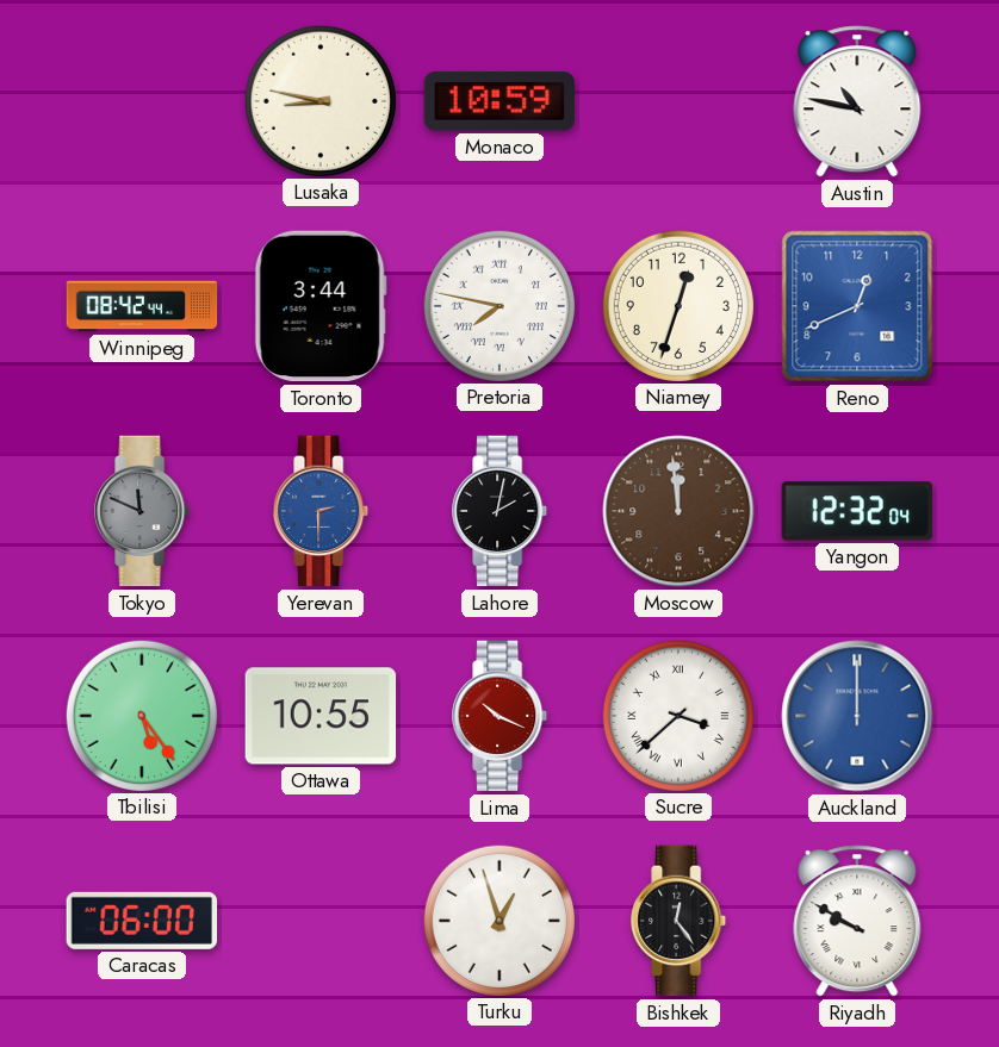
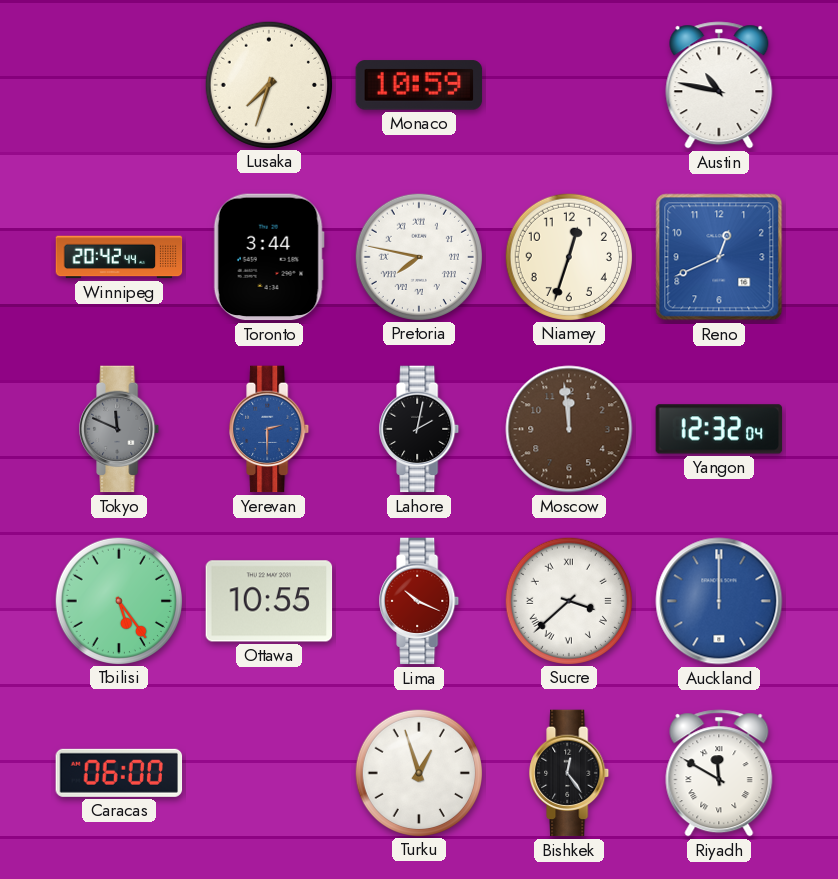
Lusaka: 8:47 -> 7:33
Winnipeg: 08:42 -> 20:42
Riyadh: 9:50 -> 11:50
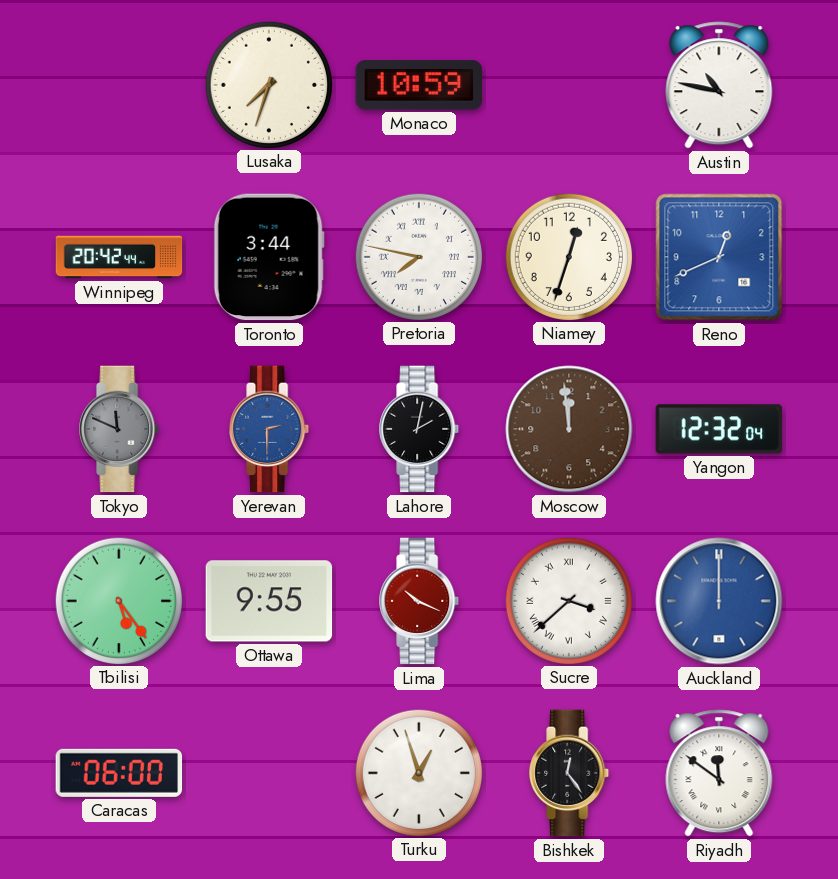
Ottawa: 10:55 -> 9:55
Riyadh: 11:50 -> 11:51
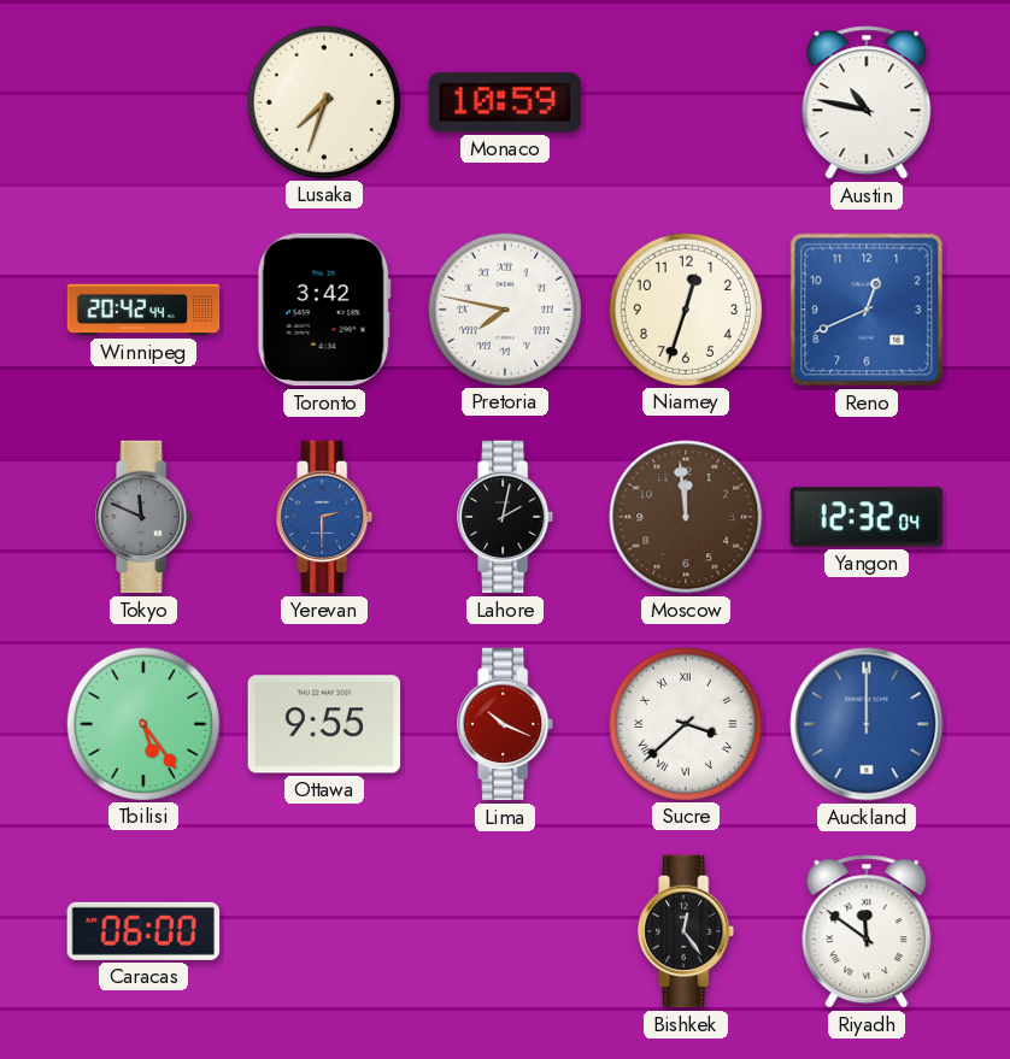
Toronto: 3:44 -> 3:42
Turku: 12:57 -> none
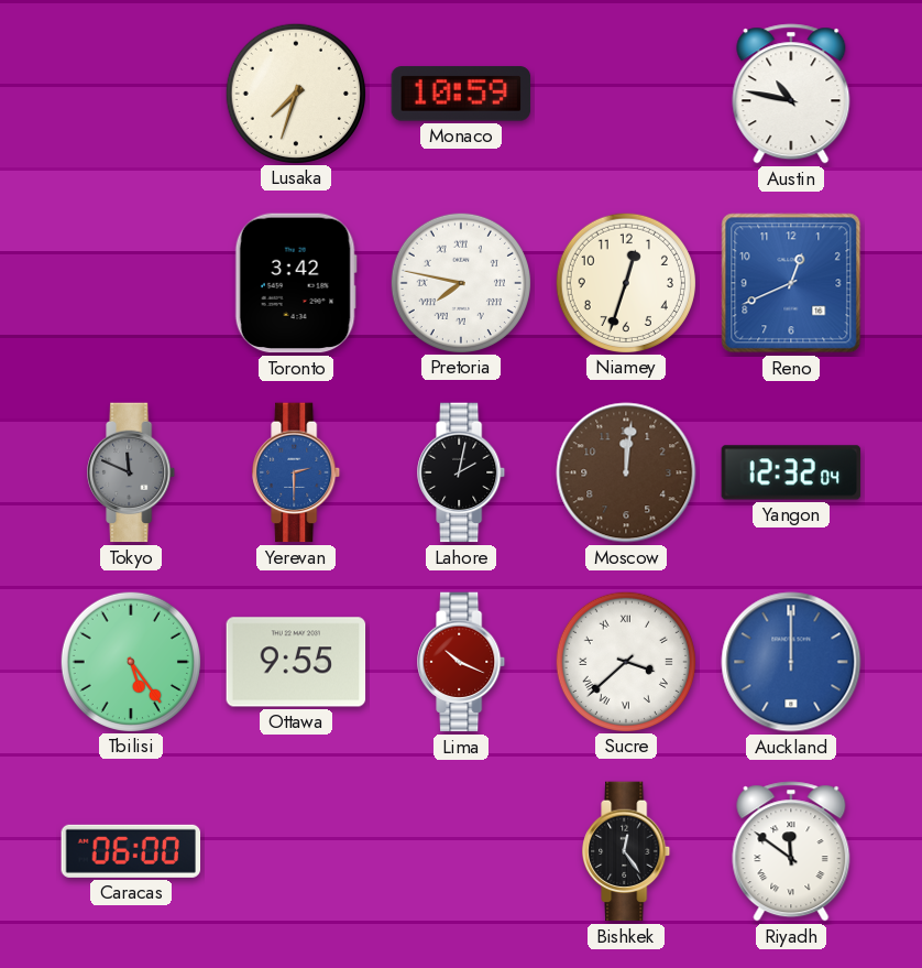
Winnipeg: 20:42 -> none
Moscow: 11:59 -> 12:01
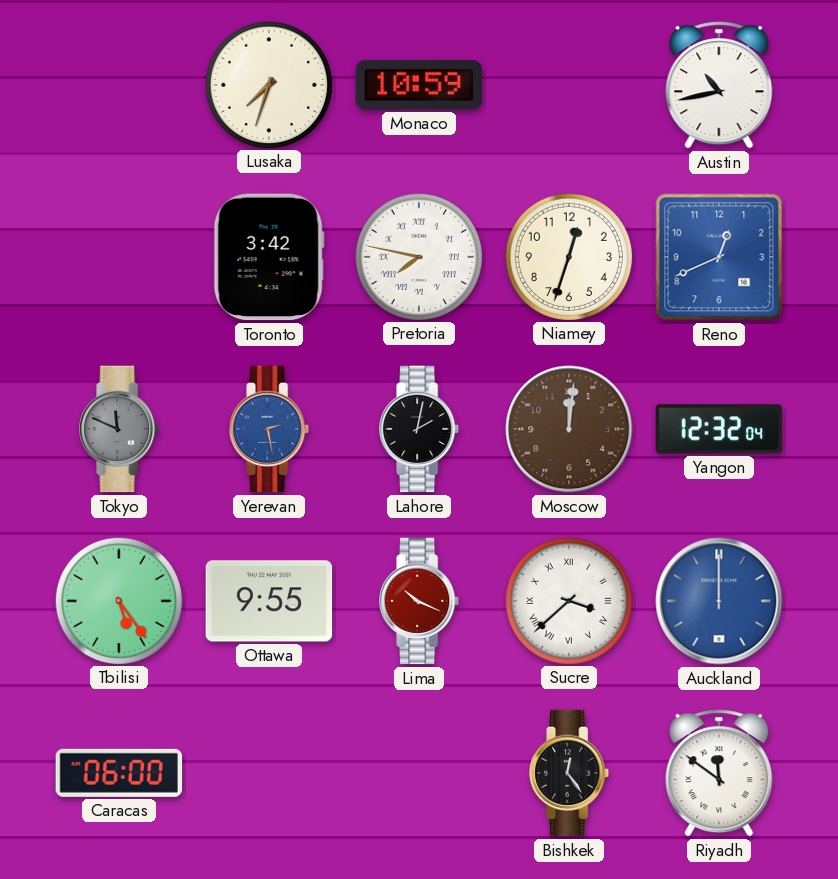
Austin: 10:47 -> 10:43
Yerevan: 2:30 -> 2:28
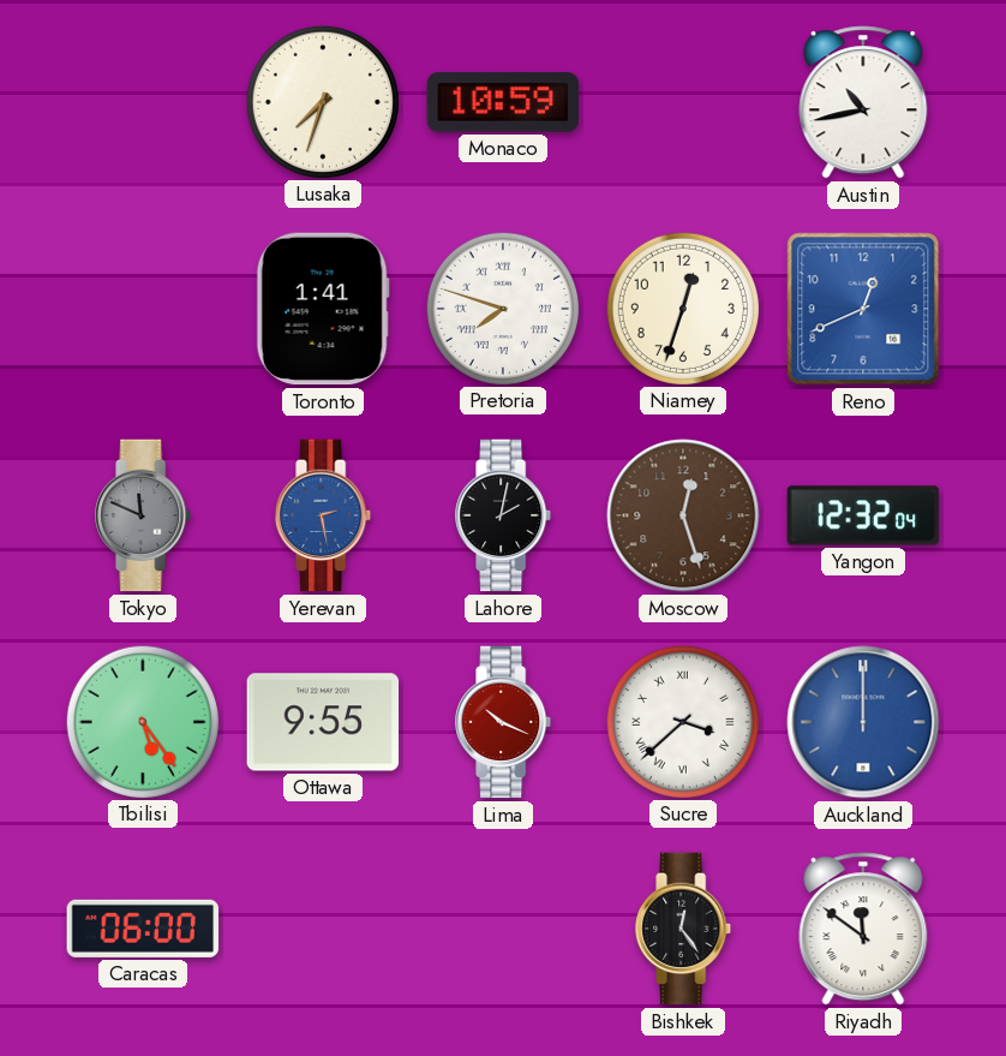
Toronto: 3:42 -> 1:41
Pretoria: 7:47 -> 7:48
Moscow: 12:01 -> 12:27
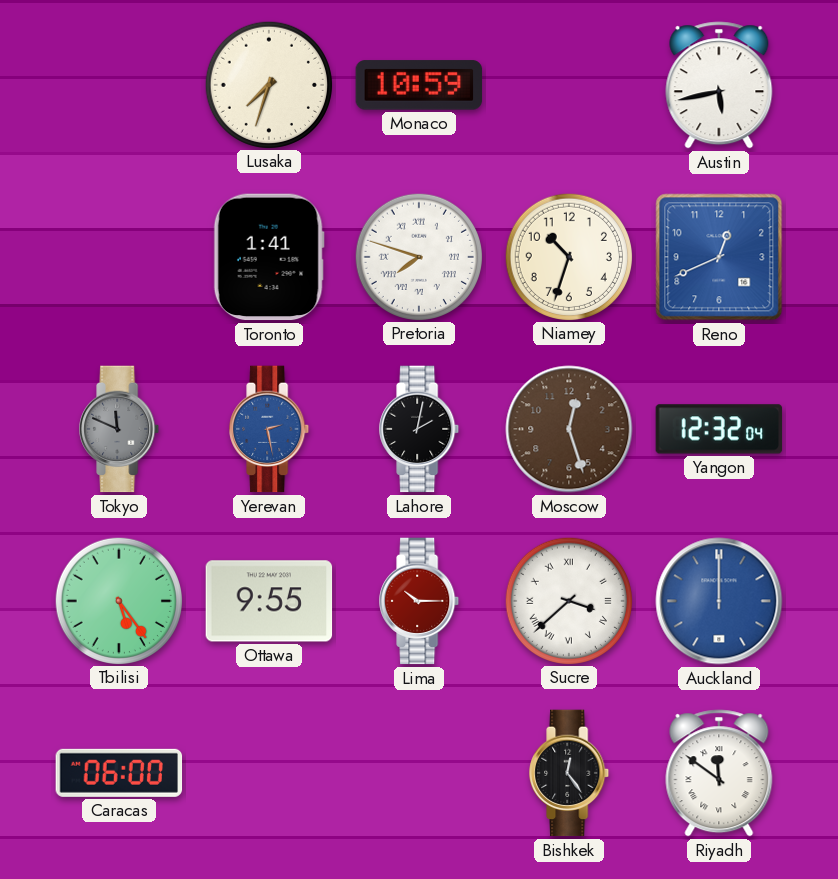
Austin: 10:43 -> 5:43
Niamey: 12:33 -> 10:33
Lima: 10:19 -> 10:15
